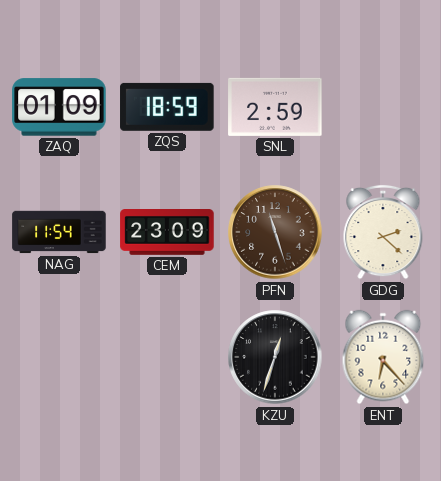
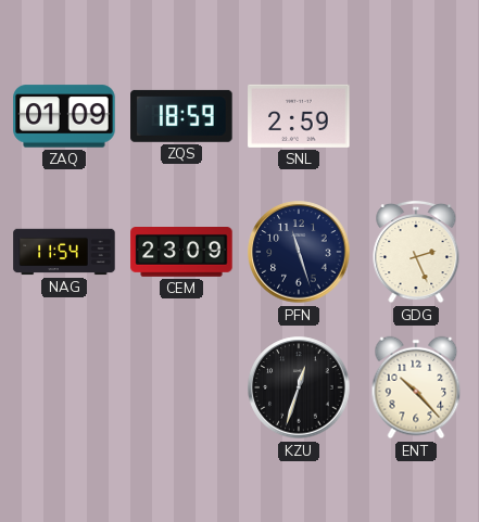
PFN dial: brown -> navy
GDG: 2:22 -> 2:26
ENT: 6:23 -> 10:23
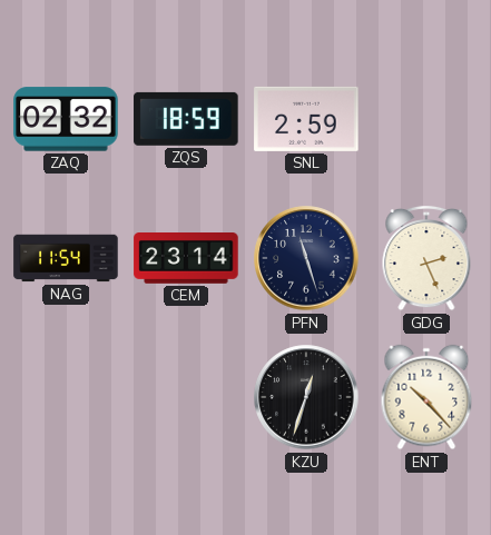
ZAQ: 01:09 -> 02:32
CEM: 23:09 -> 23:14
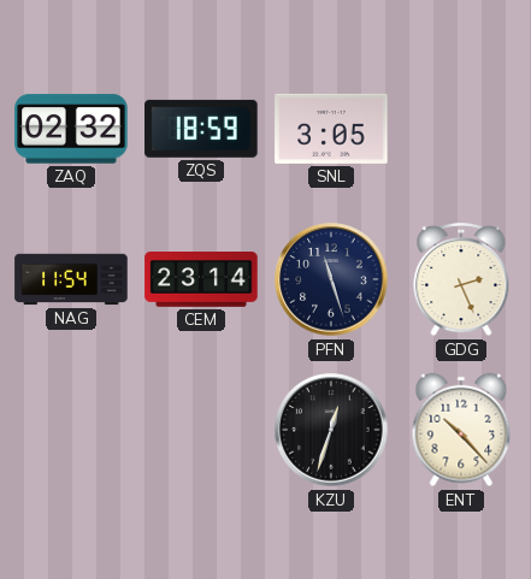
SNL: 2:59 -> 3:05
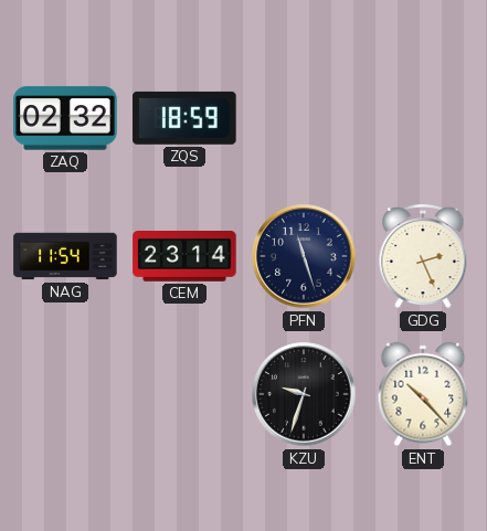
SNL: 3:05 -> none
KZU: 12:33 -> 9:33
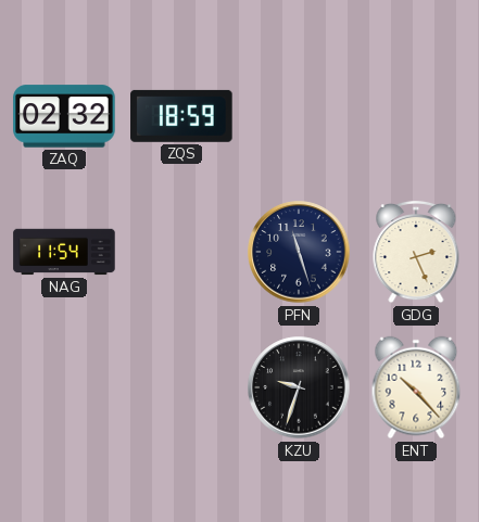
CEM: 23:14 -> none
